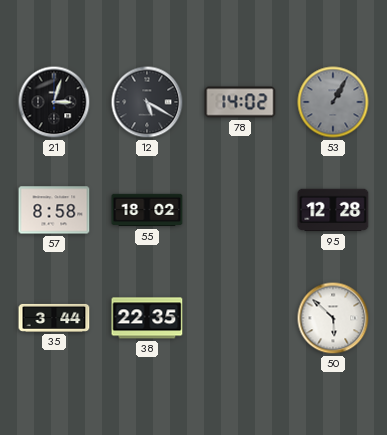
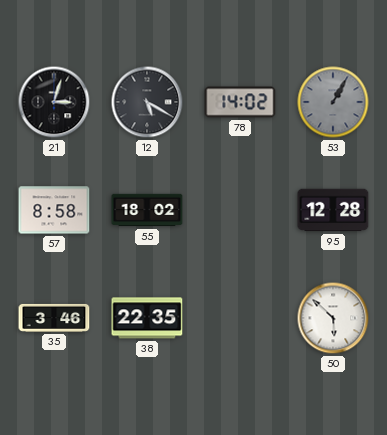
35: 3:44 -> 3:46
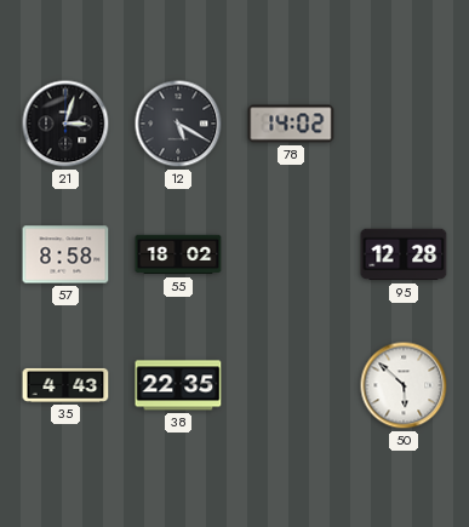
53: 1:05 -> none
35: 3:46 -> 4:43
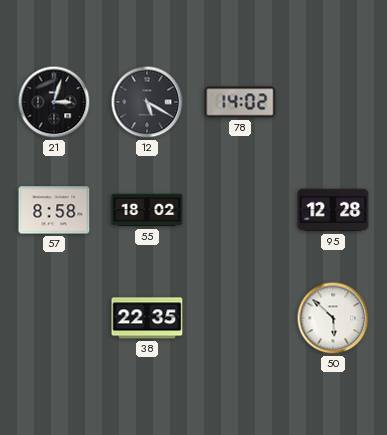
35: 4:43 -> none
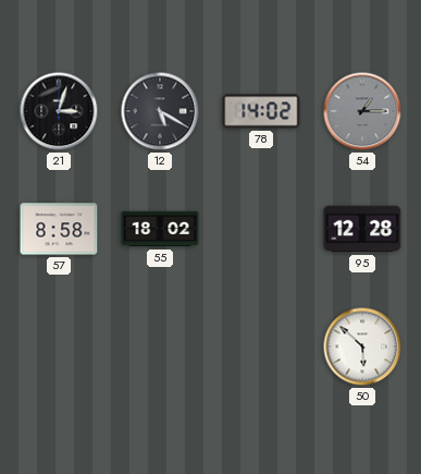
54: none -> 1:15
38: 22:35 -> none
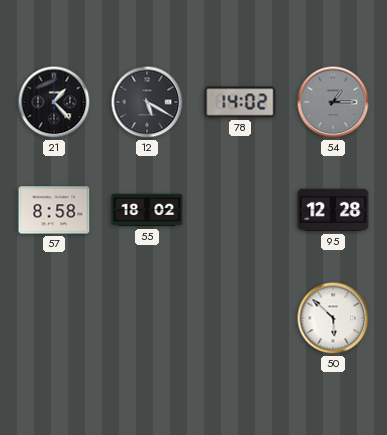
21: 3:03 -> 1:23
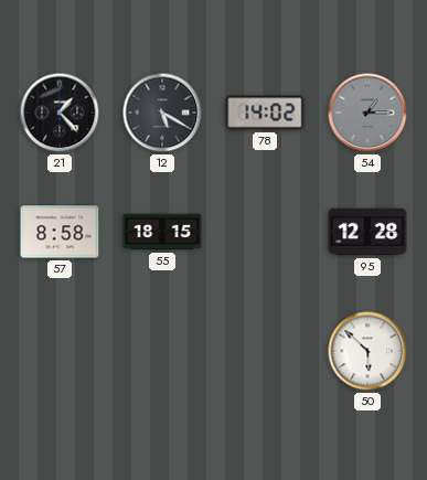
55: 18:02 -> 18:15
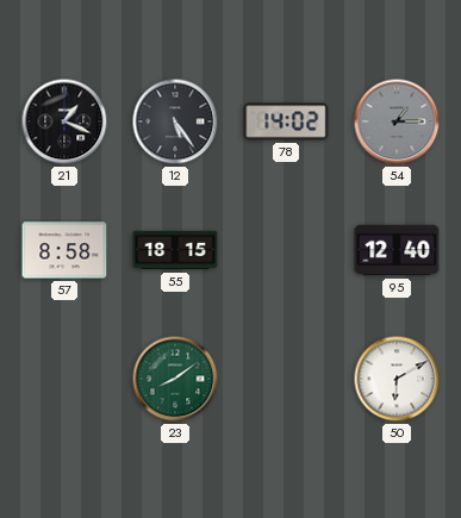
21: 1:23 -> 1:19
12: 5:20 -> 5:24
95: 12:28 -> 12:40
23: none -> 8:09
50: 5:52 -> 6:10
